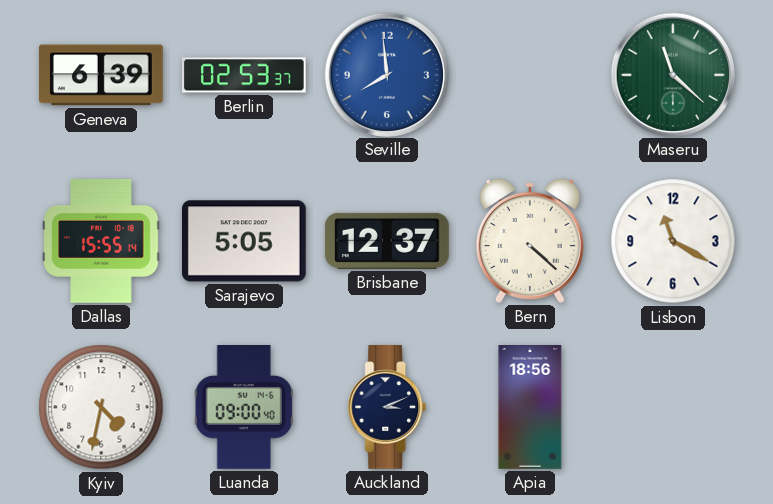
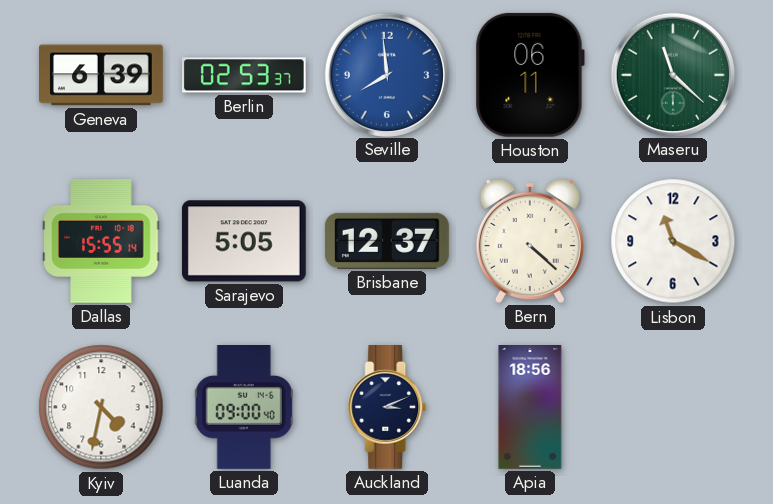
Houston: none -> 06:11
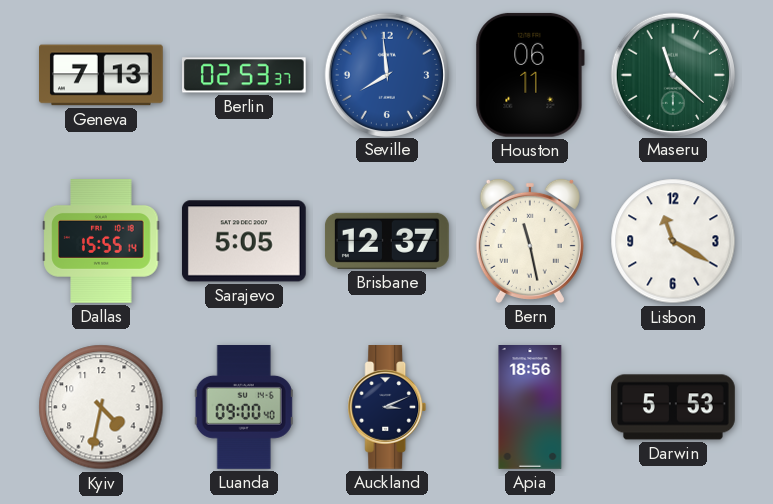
Geneva: 6:39 -> 7:13
Bern: 4:22 -> 11:28
Darwin: none -> 5:53
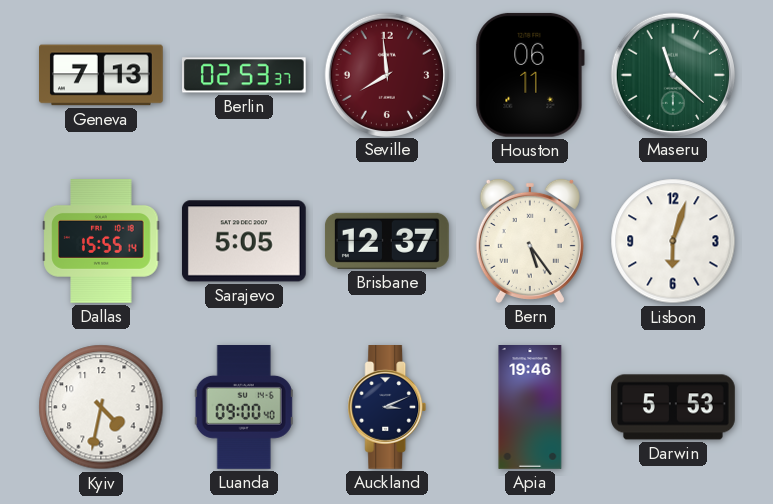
Seville dial: blue -> burgundy
Bern: 11:28 -> 5:24
Lisbon: 11:20 -> 6:03
Apia: 18:56 -> 19:46
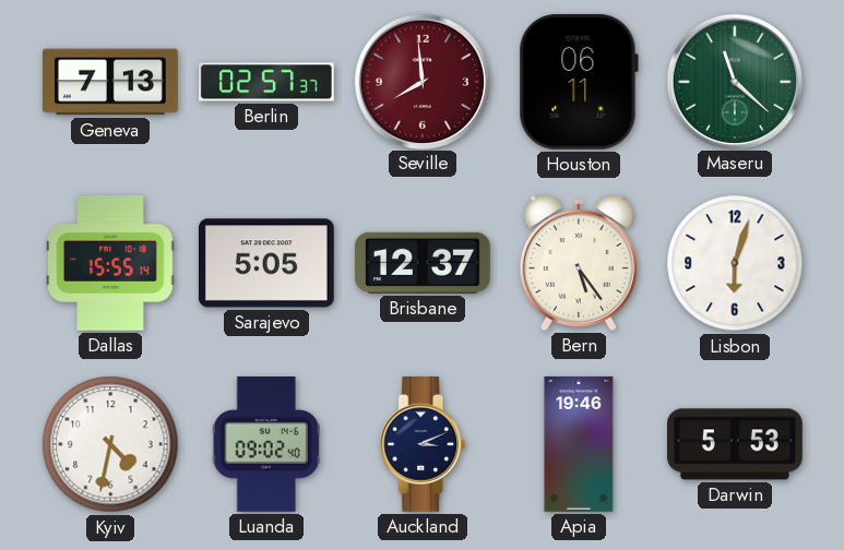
Berlin: 02:53 -> 02:57
Luanda: 09:00 -> 09:02
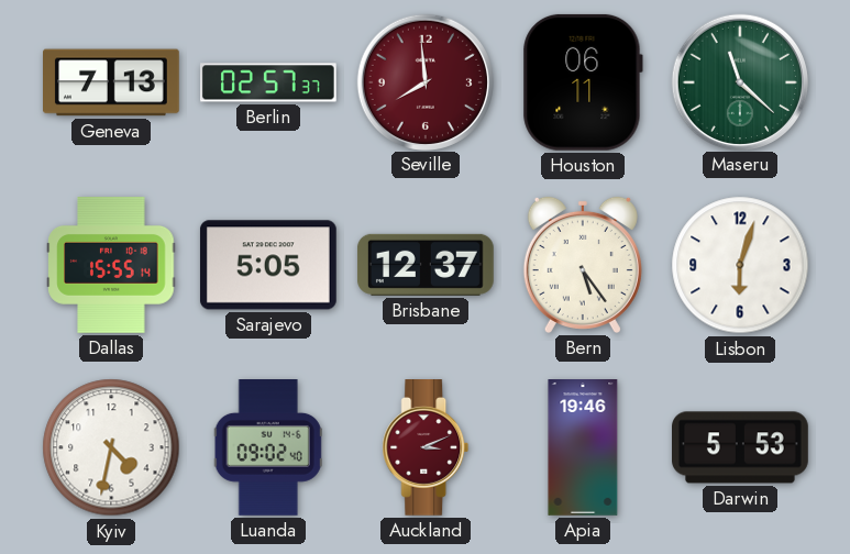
Auckland dial: navy -> burgundy
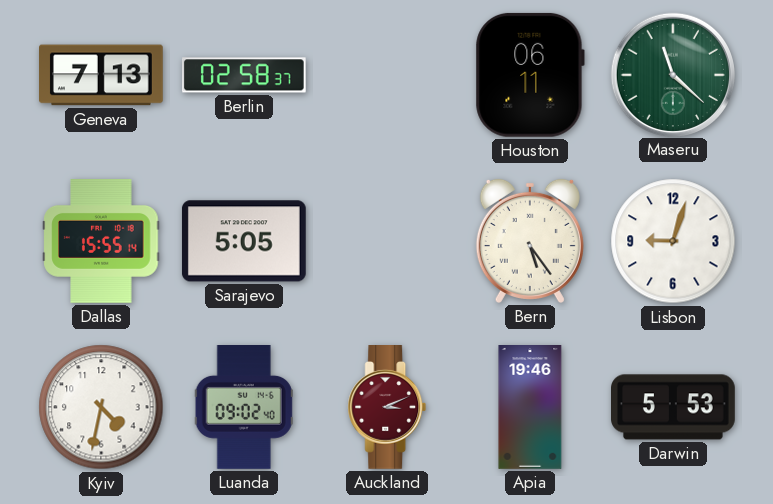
Berlin: 02:57 -> 02:58
Seville: 7:59 -> none
Brisbane: 12:37 -> none
Lisbon: 6:03 -> 9:03
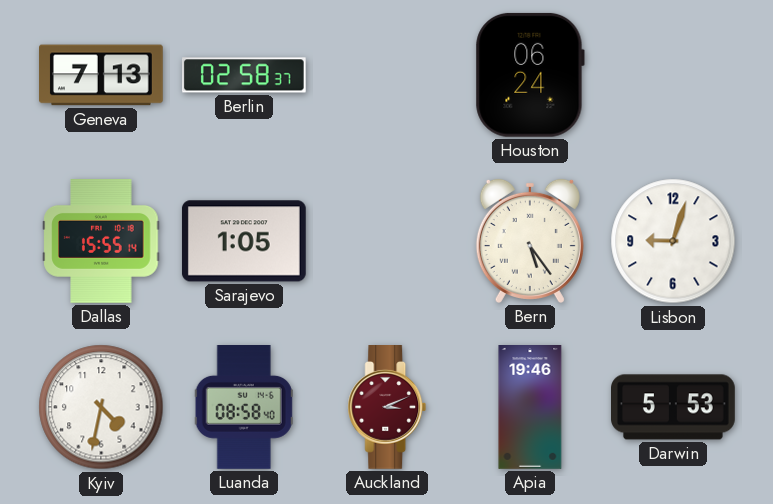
Houston: 06:11 -> 06:24
Maseru: 11:22 -> none
Sarajevo: 5:05 -> 1:05
Luanda: 09:02 -> 08:58
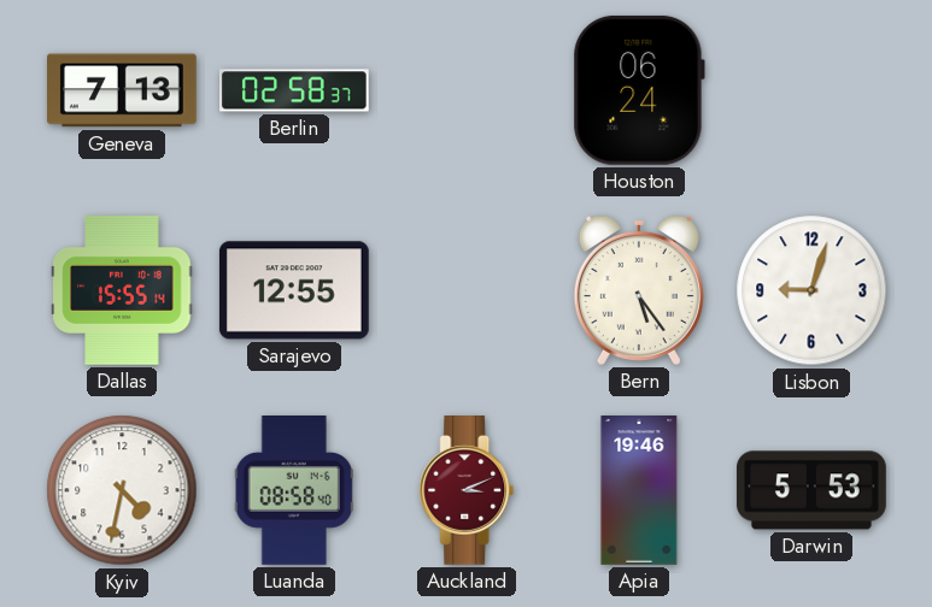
Sarajevo: 1:05 -> 12:55
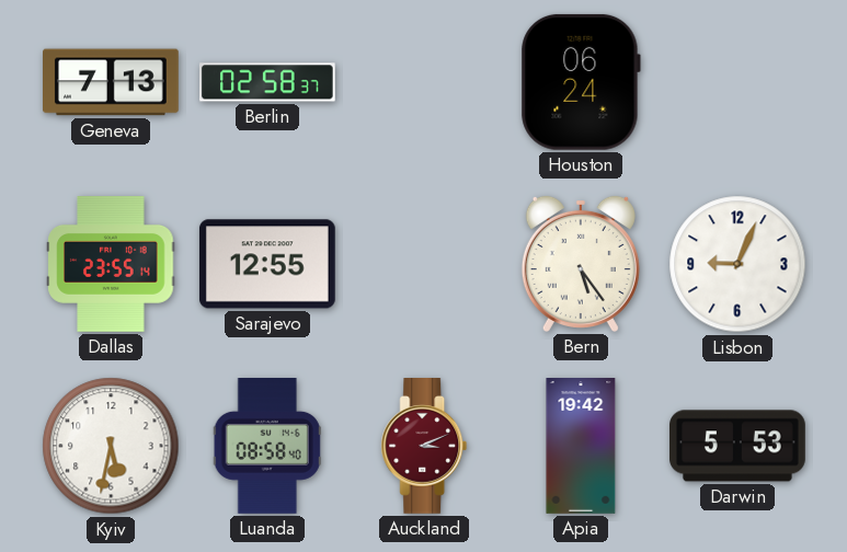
Dallas: 15:55 -> 23:55
Lisbon: 9:03 -> 9:04
Kyiv: 4:32 -> 5:32
Apia: 19:46 -> 19:42
